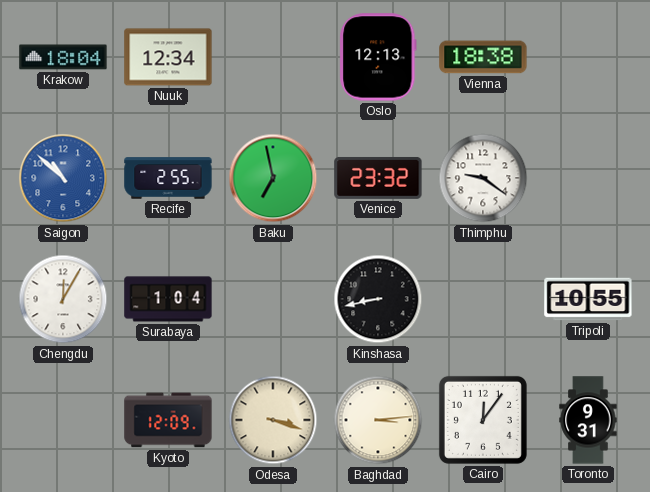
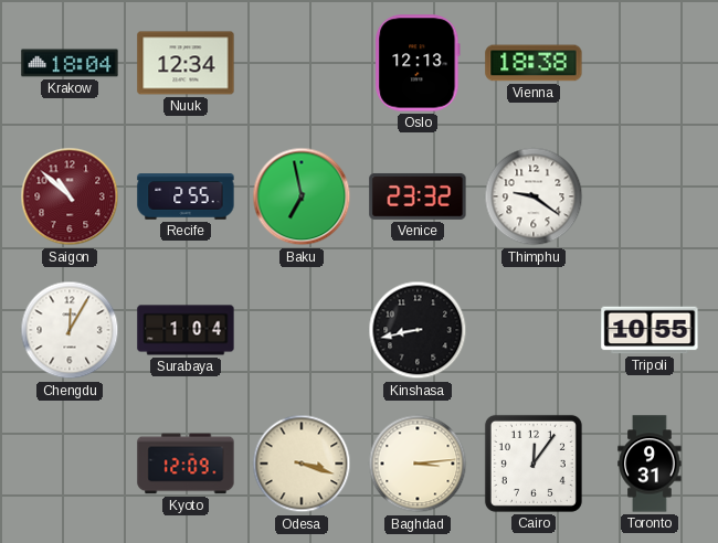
Saigon dial: blue -> burgundy
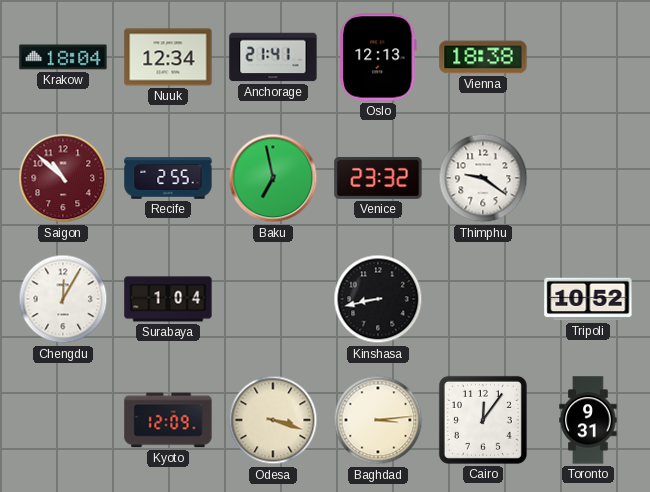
Anchorage: none -> 21:41
Tripoli: 10:55 -> 10:52
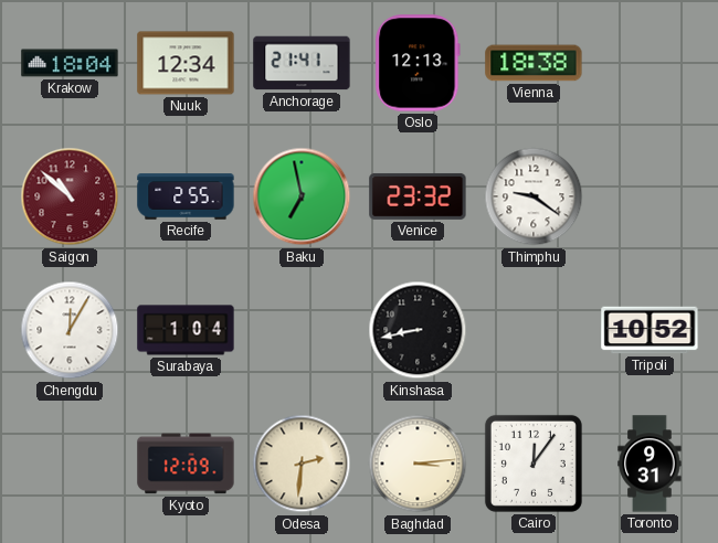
Odesa: 3:18 -> 2:31
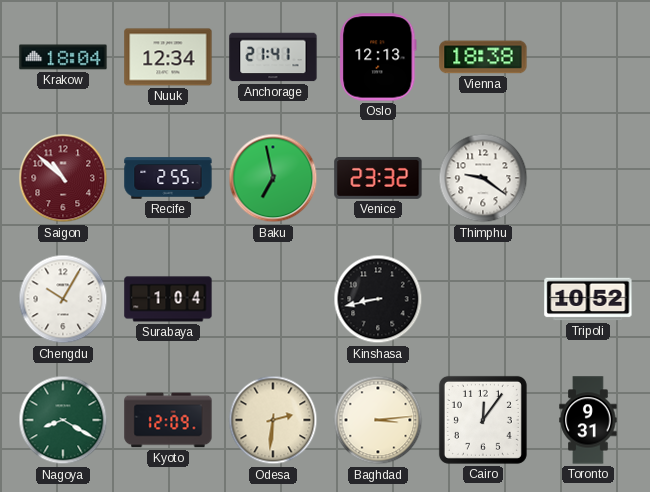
Chengdu: 12:05 -> 10:05
Nagoya: none -> 8:20
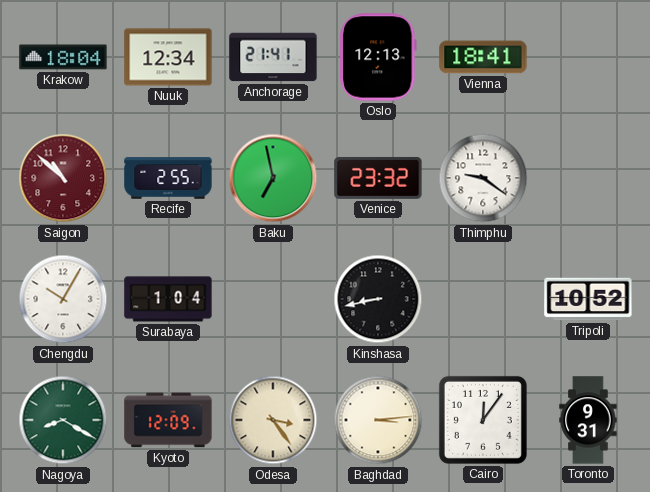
Vienna: 18:38 -> 18:41
Odesa: 2:31 -> 3:24
